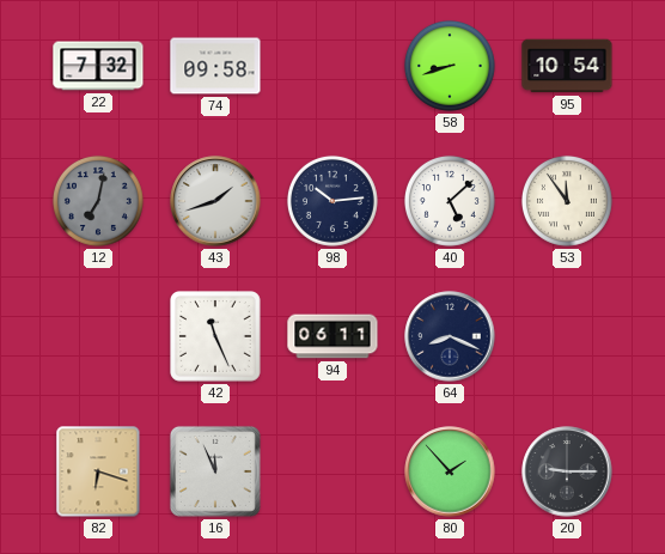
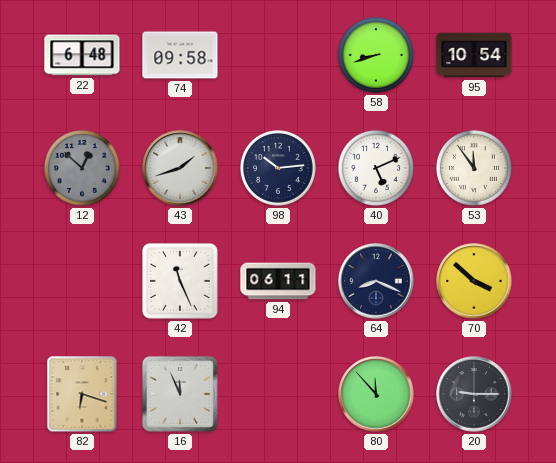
22: 7:32 -> 6:48
12: 7:02 -> 12:52
40: 5:08 -> 5:11
70: none -> 3:52
80: 1:53 -> 11:53
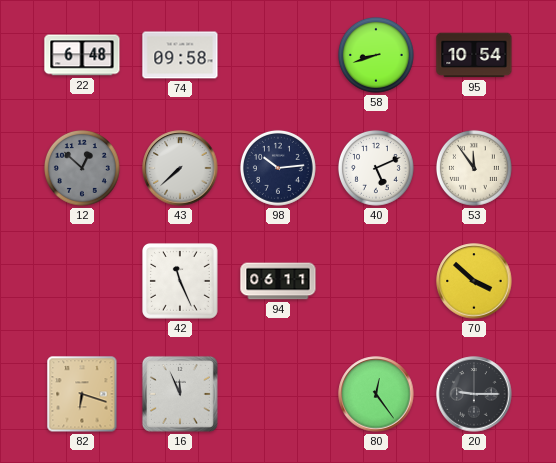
43: 1:42 -> 7:38
64: 8:19 -> none
80: 11:53 -> 12:24
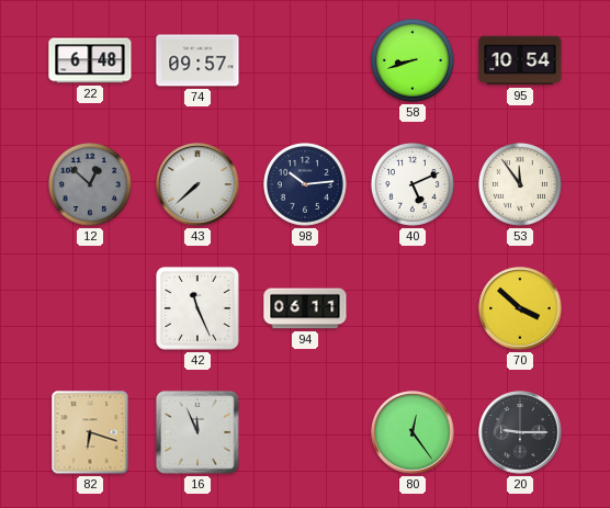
74: 09:58 -> 09:57
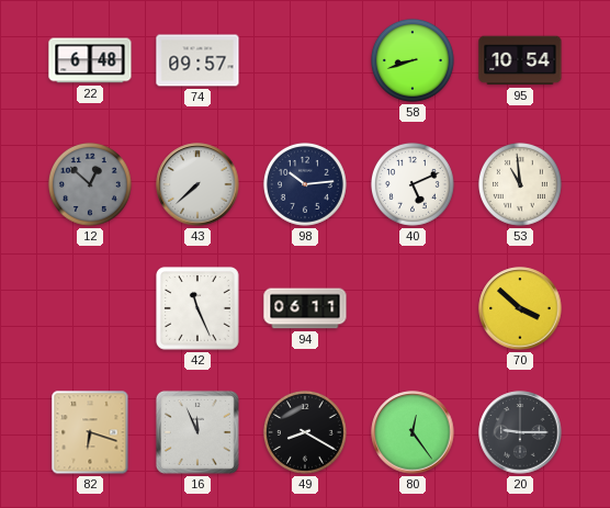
53: 11:54 -> 10:59
49: none -> 8:20
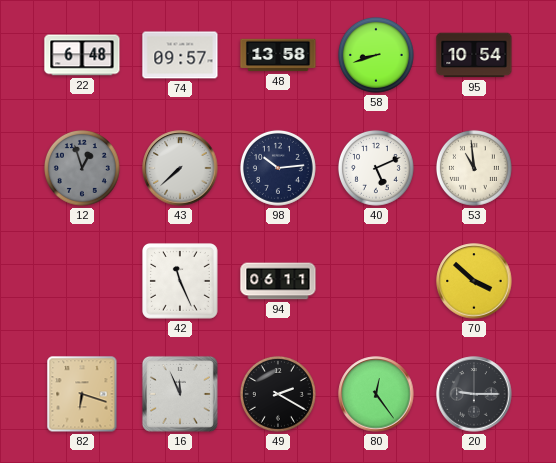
48: none -> 13:58
12: 12:52 -> 12:57
49: 8:20 -> 2:20
